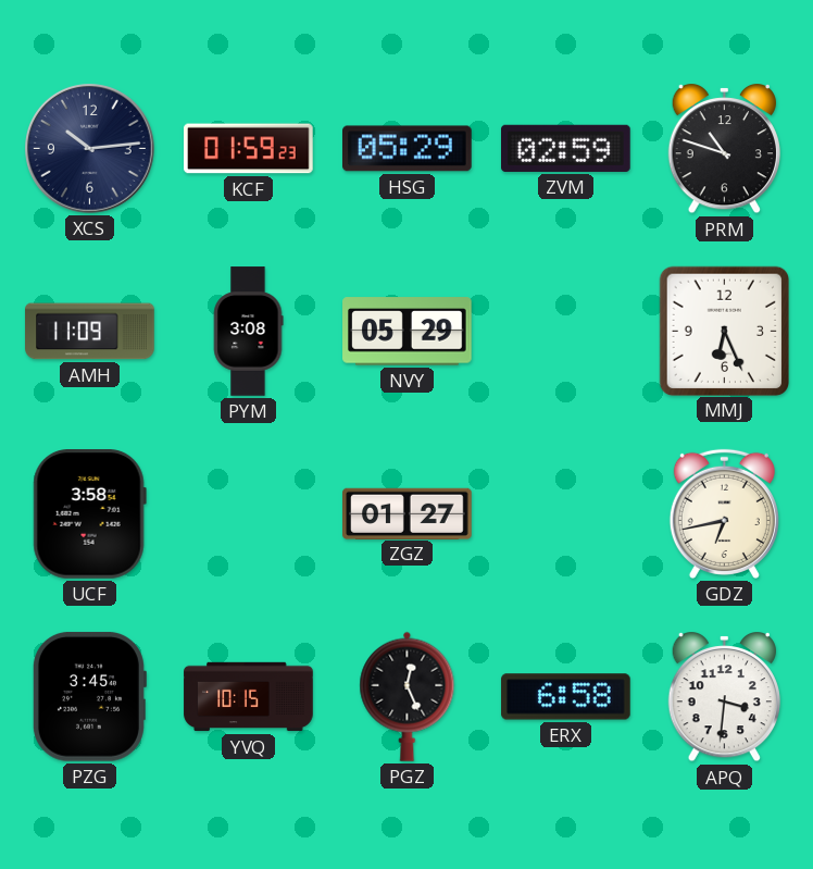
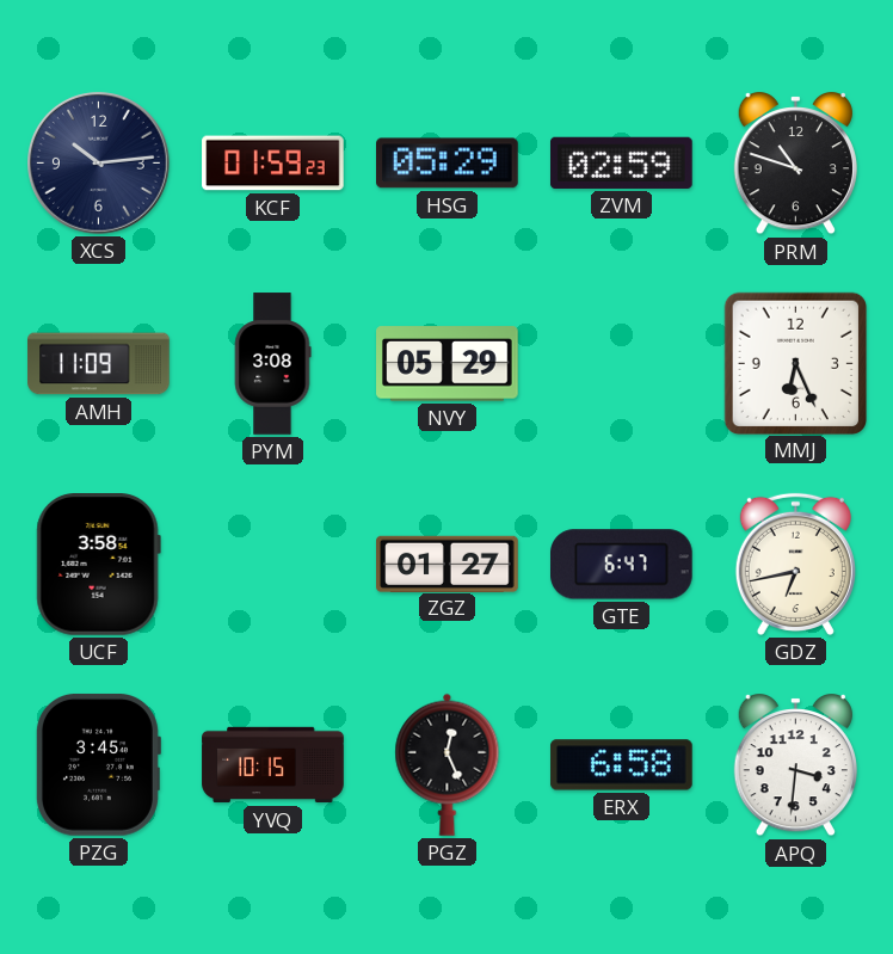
GTE: none -> 6:47
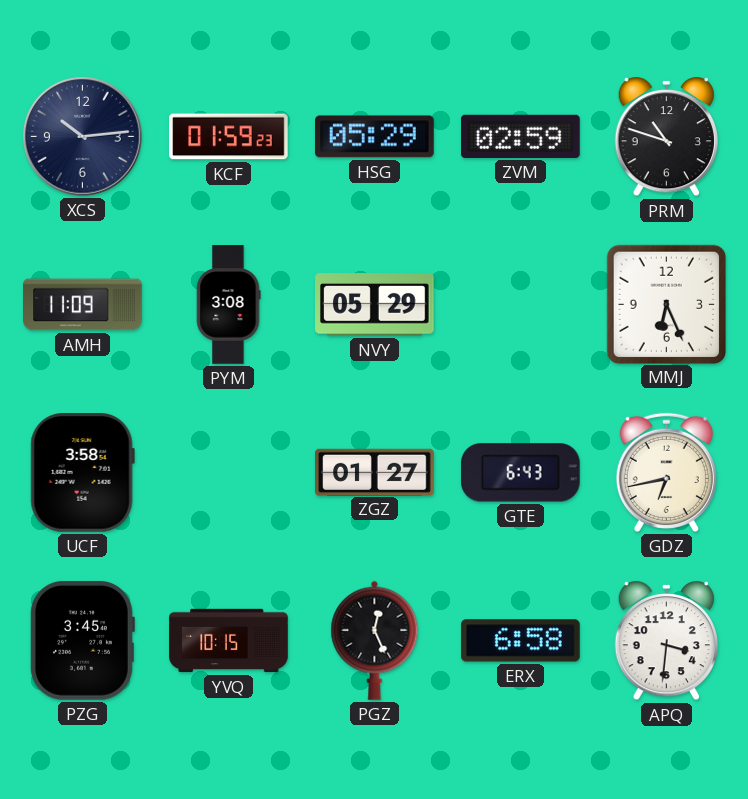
GTE: 6:47 -> 6:43
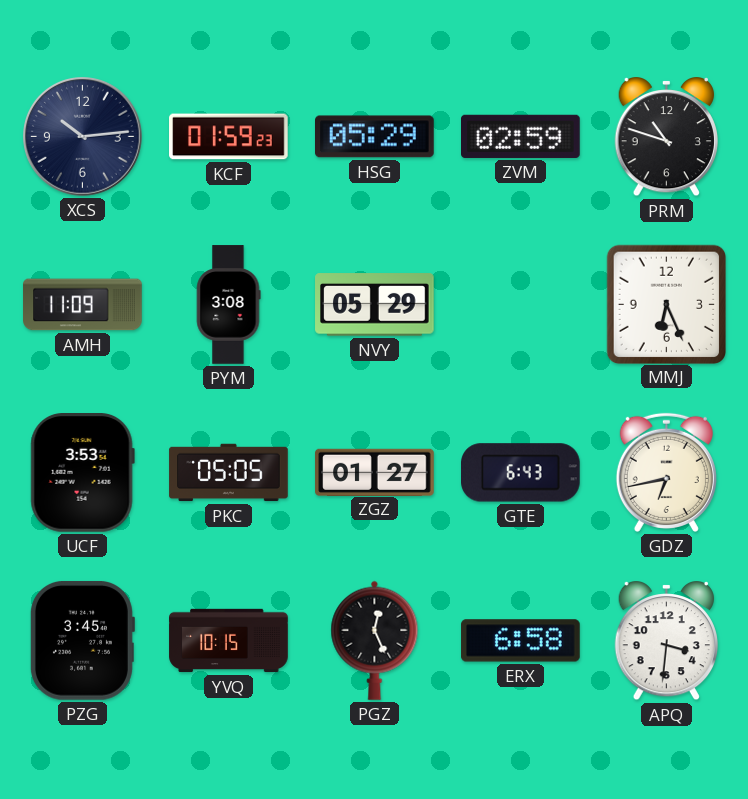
UCF: 3:58 -> 3:53
PKC: none -> 05:05
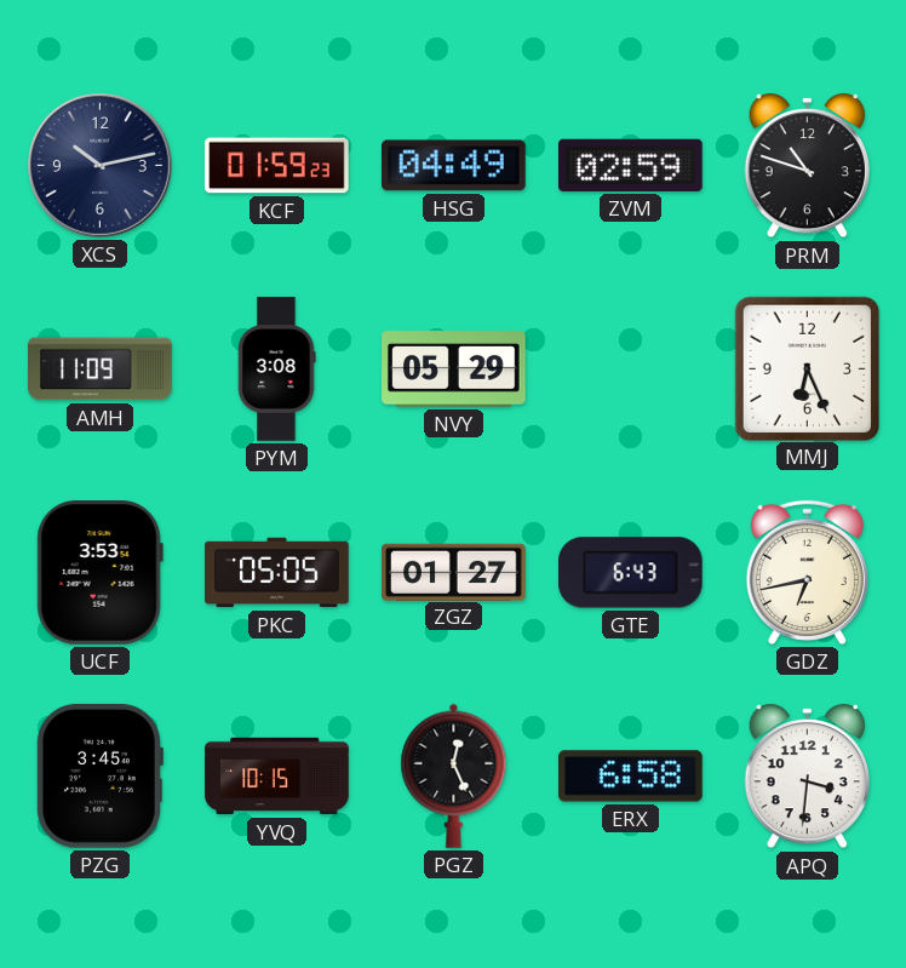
XCS: 10:14 -> 10:13
HSG: 05:29 -> 04:49
